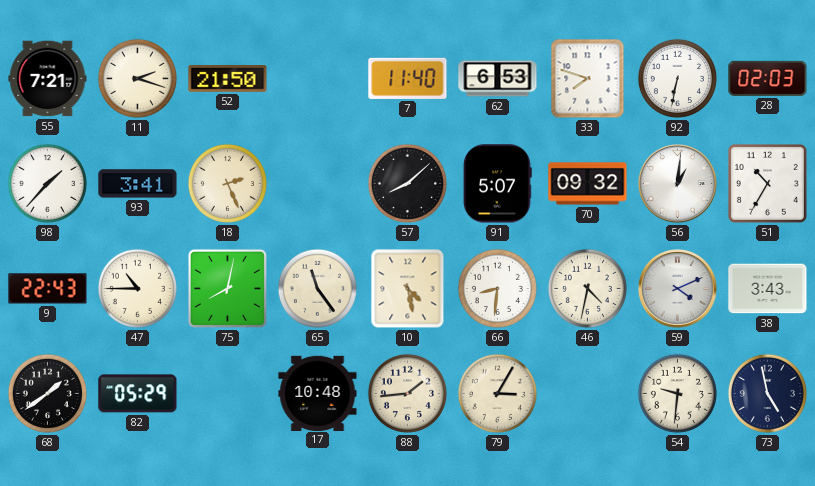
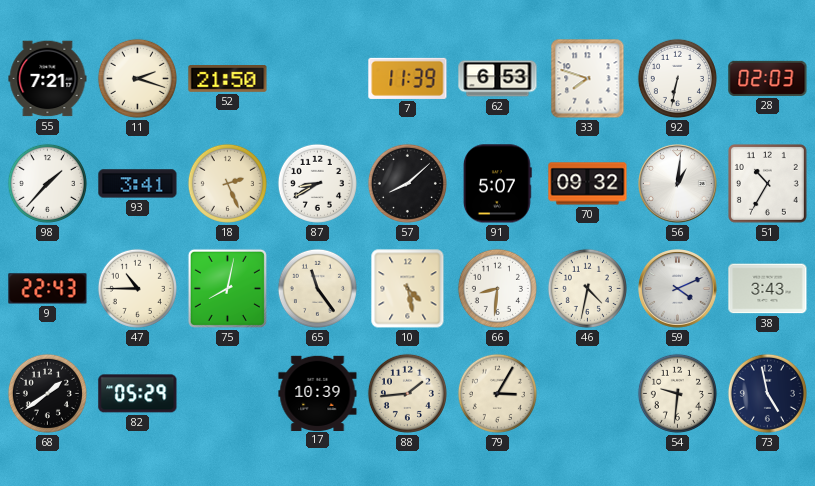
7: 11:40 -> 11:39
87: none -> 8:40
17: 10:48 -> 10:39
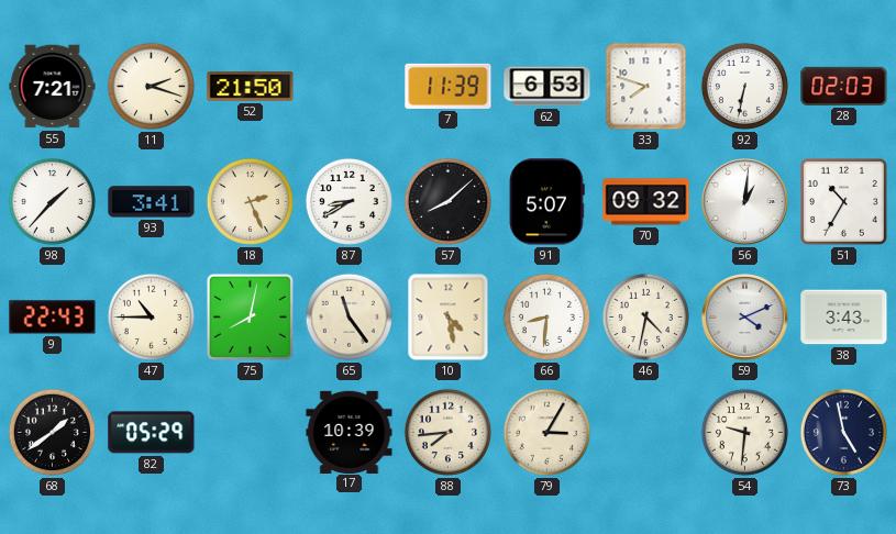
88: 1:44 -> 7:44
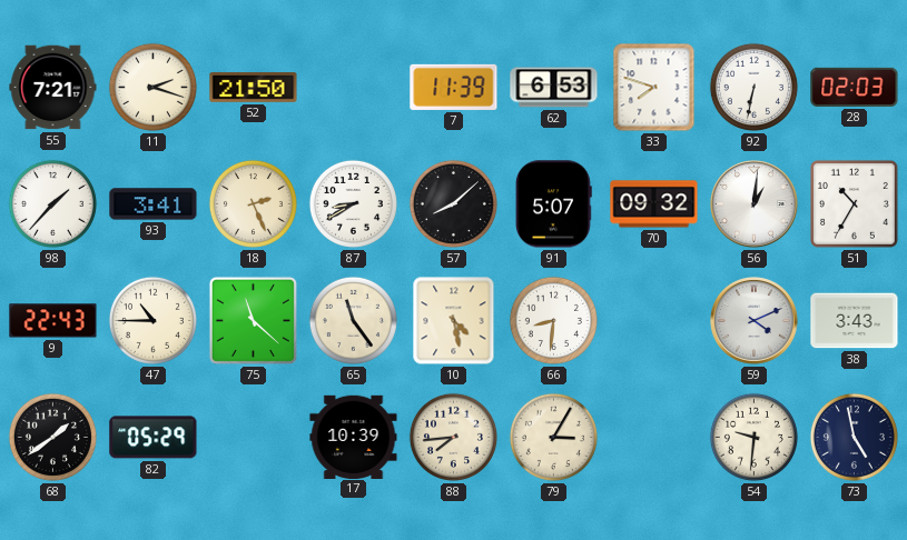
75: 8:02 -> 11:22
46: 4:32 -> none
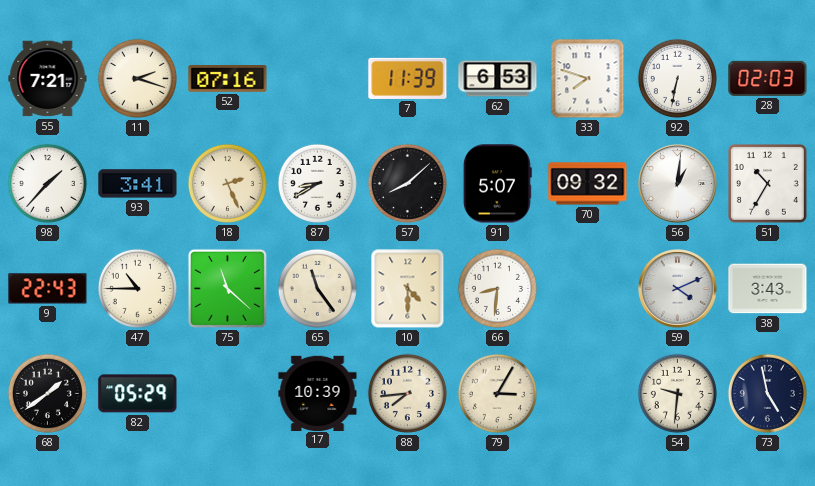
52: 21:50 -> 07:16
10: 4:28 -> 4:30
